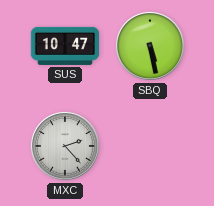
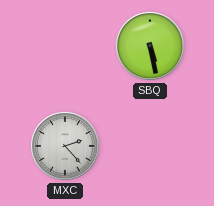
SUS: 10:47 -> none
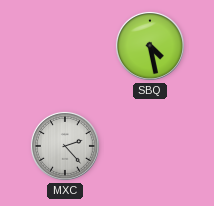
SBQ: 5:28 -> 4:28
